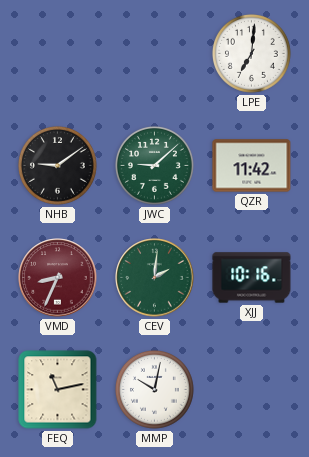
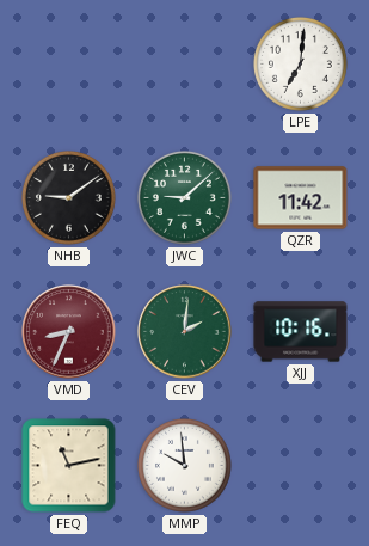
MMP: 10:02 -> 9:59
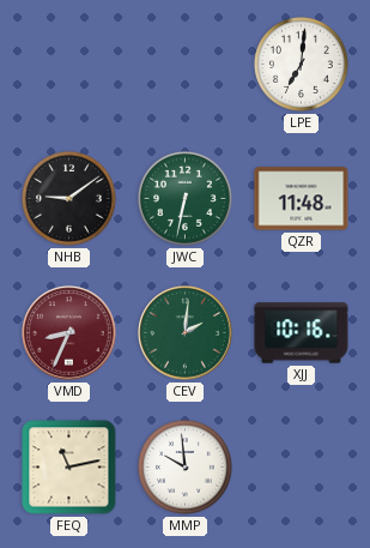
JWC: 9:08 -> 6:32
QZR: 11:42 -> 11:48
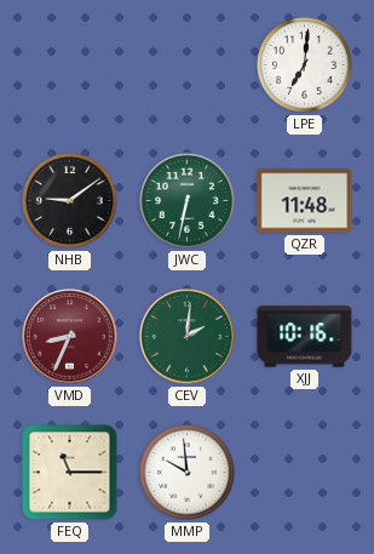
FEQ: 11:13 -> 11:15
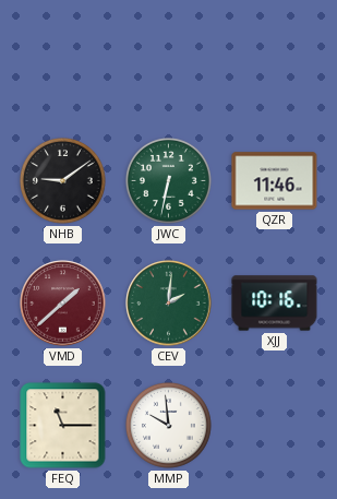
LPE: 7:01 -> none
QZR: 11:48 -> 11:46
VMD: 8:34 -> 1:38
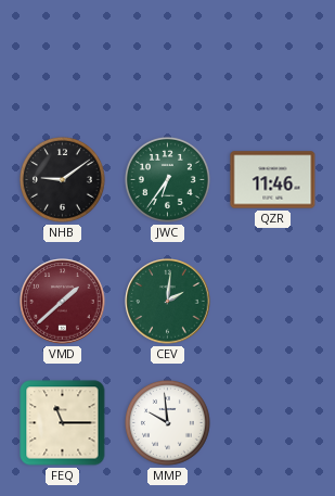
JWC: 6:32 -> 6:36
XJJ: 10:16 -> none
